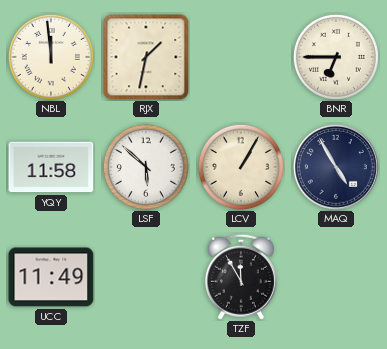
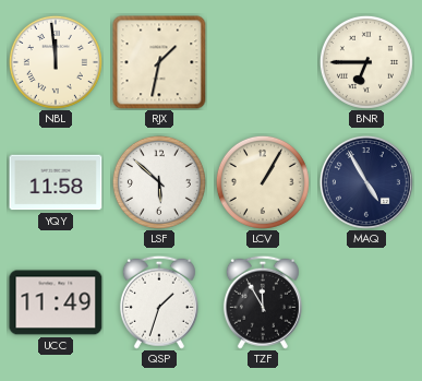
QSP: none -> 1:33
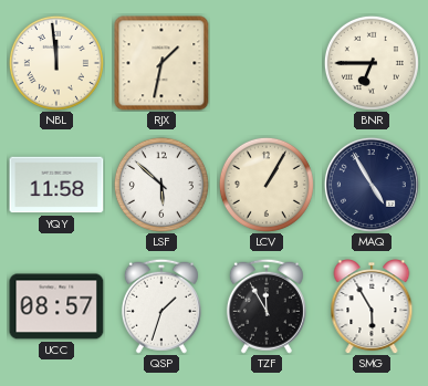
UCC: 11:49 -> 08:57
SMG: none -> 5:55
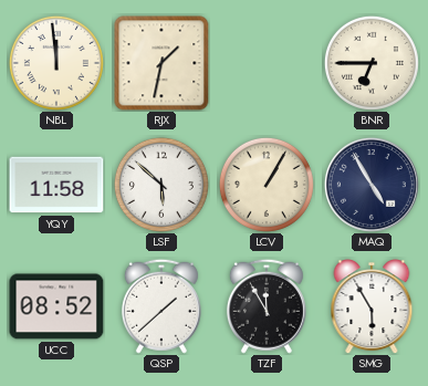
UCC: 08:57 -> 08:52
QSP: 1:33 -> 1:38
